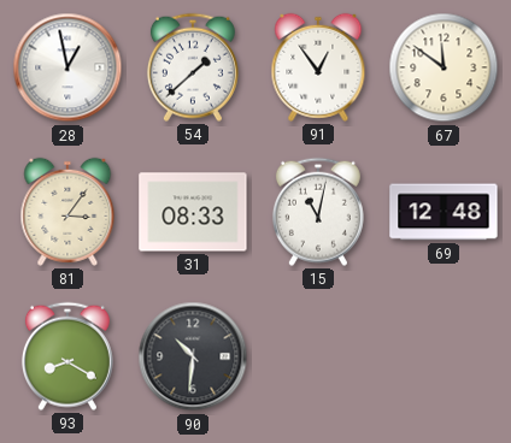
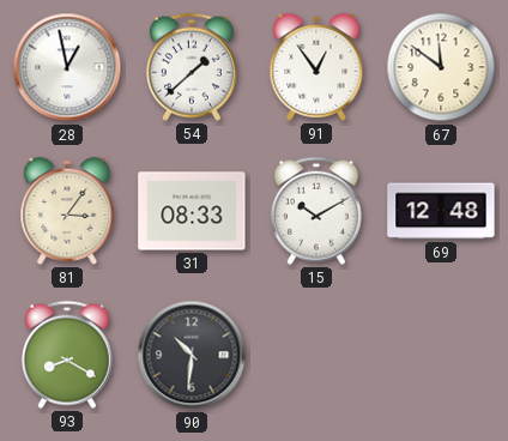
15: 11:02 -> 10:10
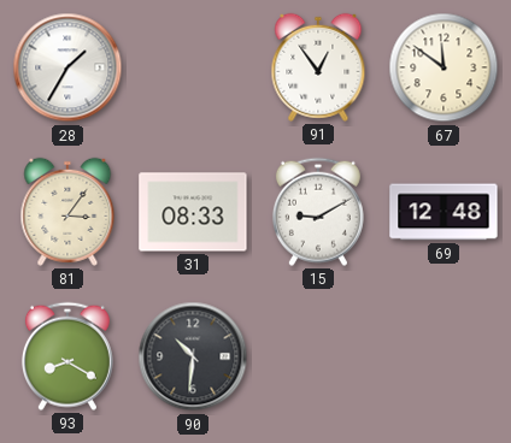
28: 12:58 -> 1:35
54: 1:38 -> none
15: 10:10 -> 9:10
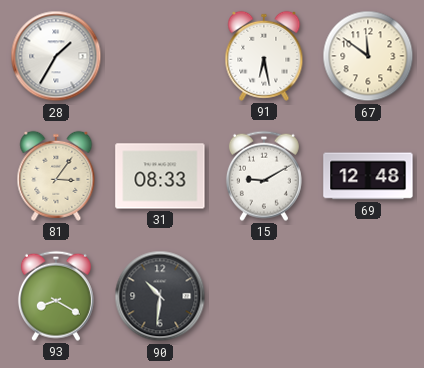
91: 12:54 -> 6:28
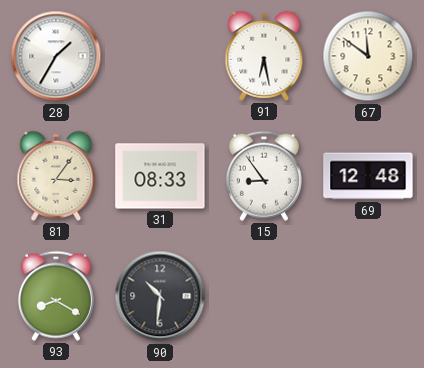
15: 9:10 -> 8:54
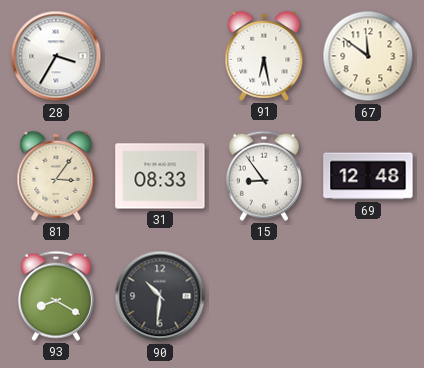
28: 1:35 -> 3:35
